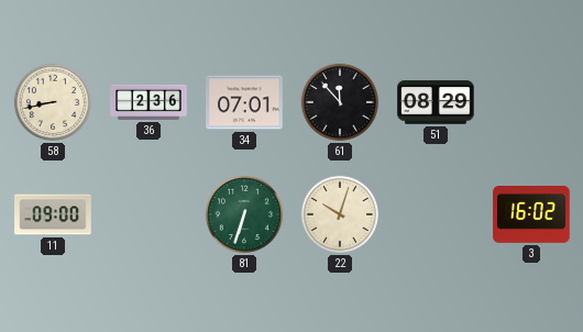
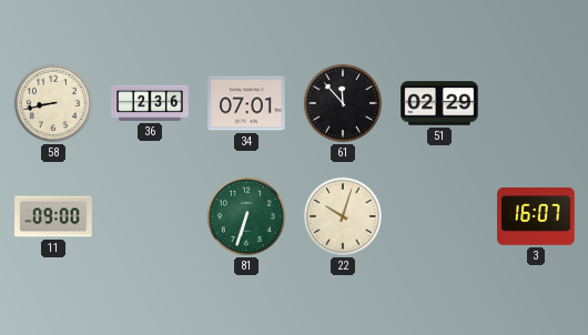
51: 08:29 -> 02:29
3: 16:02 -> 16:07
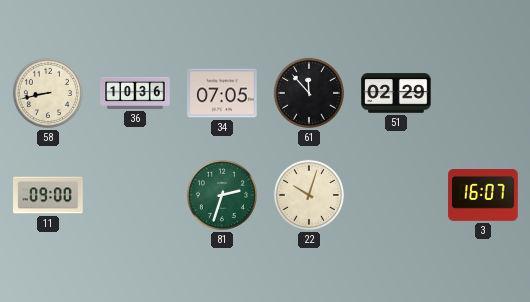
36: 2:36 -> 10:36
34: 07:01 -> 07:05
81: 6:33 -> 2:33
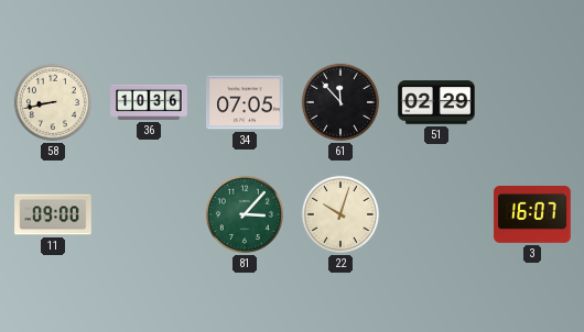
81: 2:33 -> 3:07
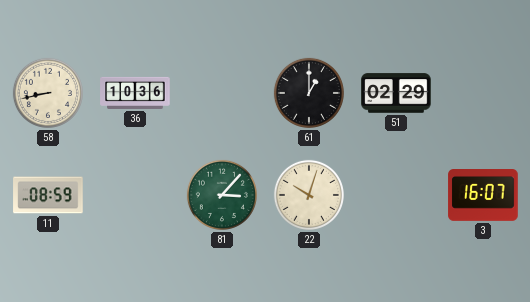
34: 07:05 -> none
61: 11:53 -> 1:00
11: 09:00 -> 08:59
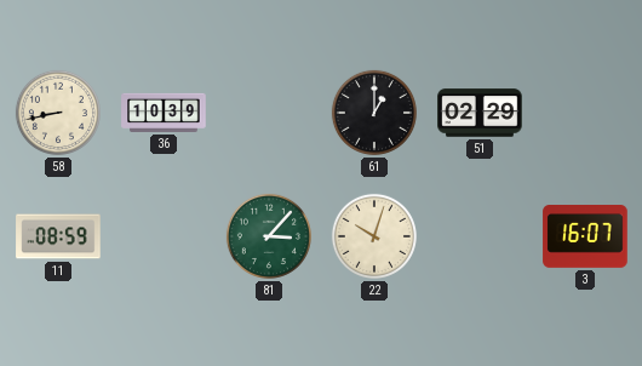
36: 10:36 -> 10:39
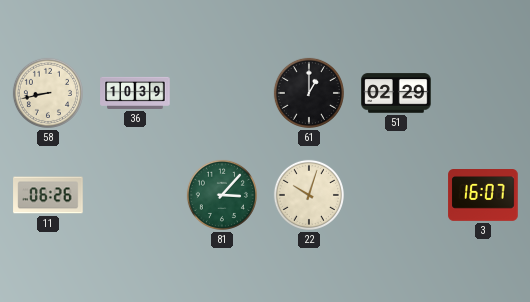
11: 08:59 -> 06:26
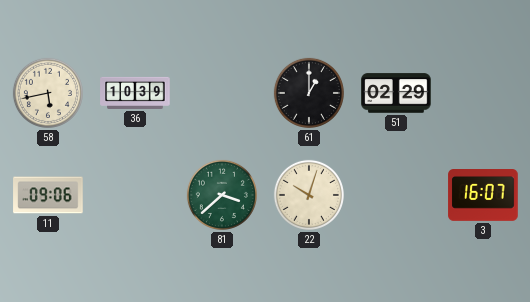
58: 8:43 -> 5:43
11: 06:26 -> 09:06
81: 3:07 -> 3:38
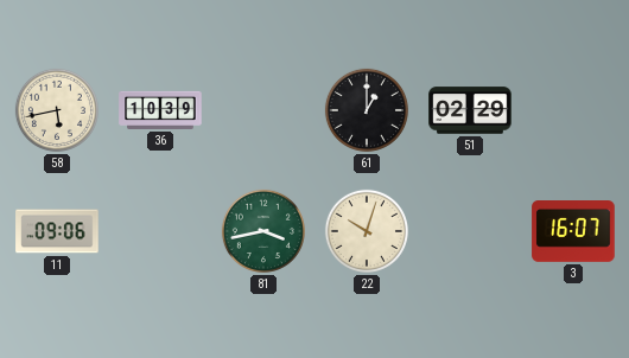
81: 3:38 -> 3:43
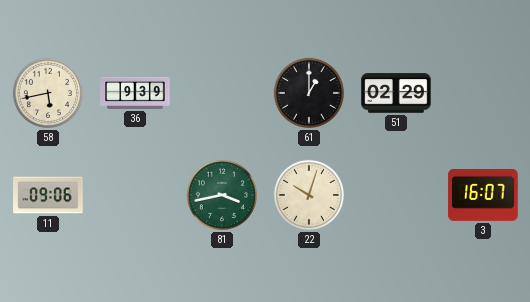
36: 10:39 -> 9:39
